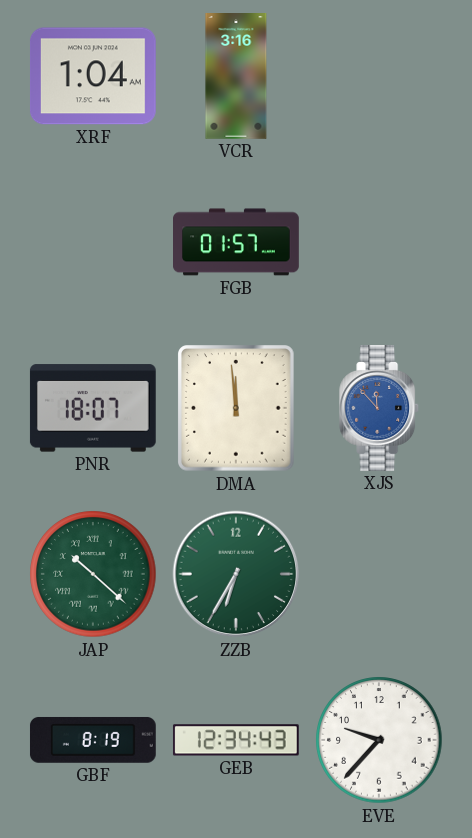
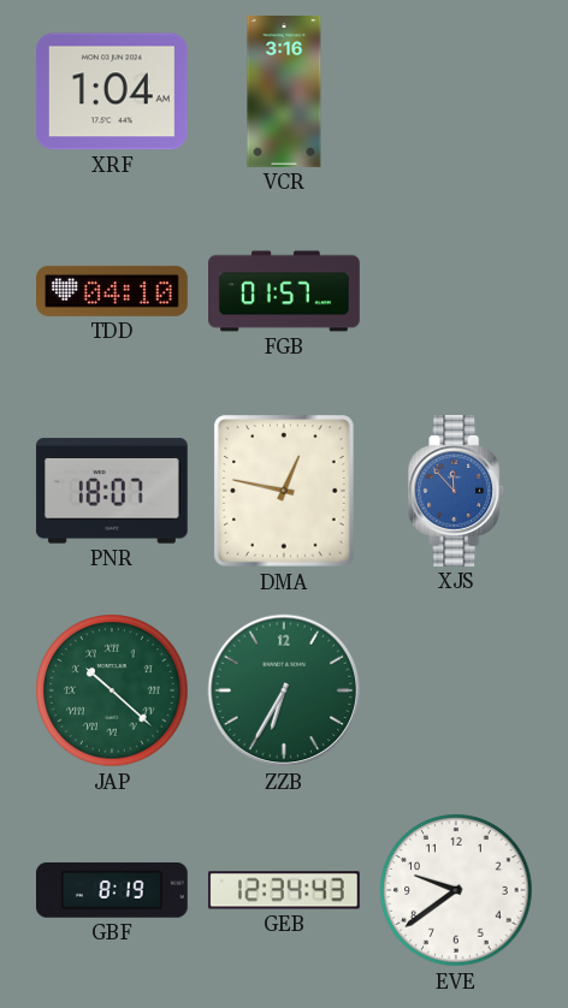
TDD: none -> 04:10
DMA: 11:59 -> 12:47
EVE: 9:37 -> 9:39
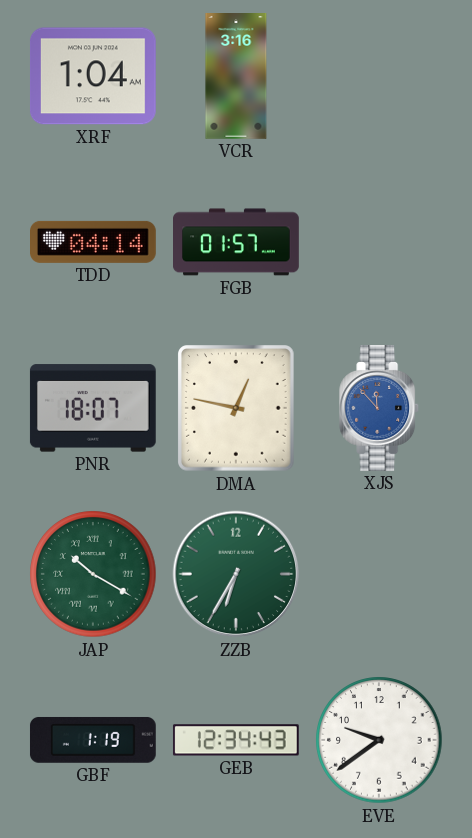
TDD: 04:10 -> 04:14
JAP: 10:22 -> 10:20
GBF: 8:19 -> 1:19
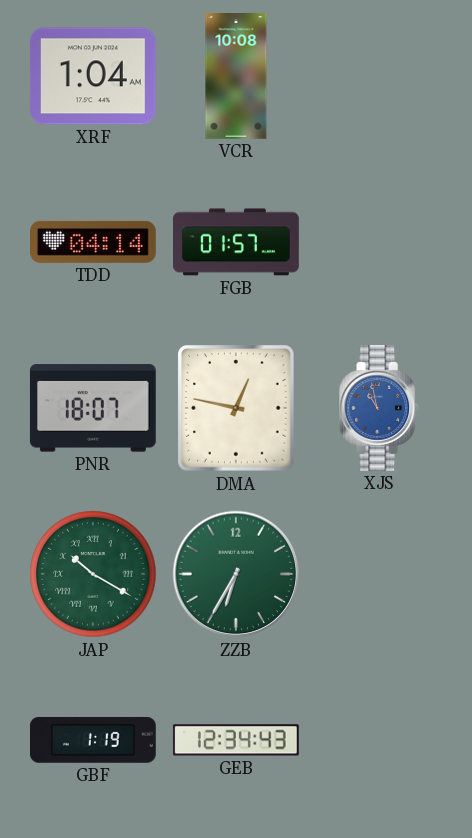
VCR: 3:16 -> 10:08
XJS: 11:53 -> 10:58
EVE: 9:39 -> none
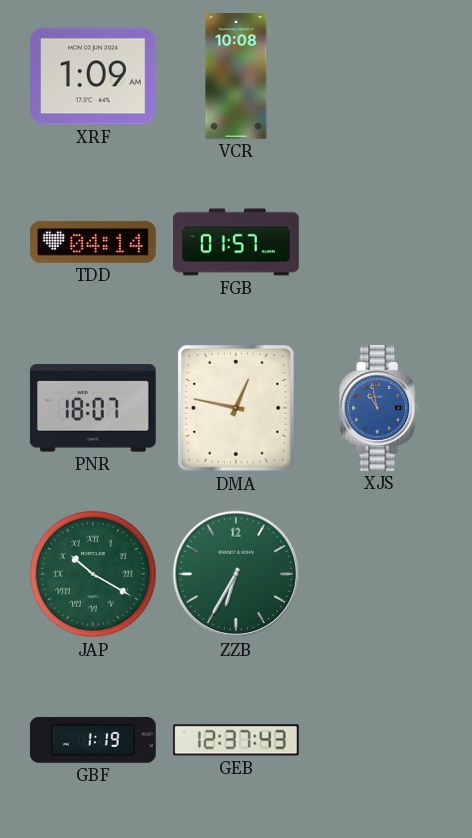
XRF: 1:04 -> 1:09
GEB: 12:34 -> 12:37
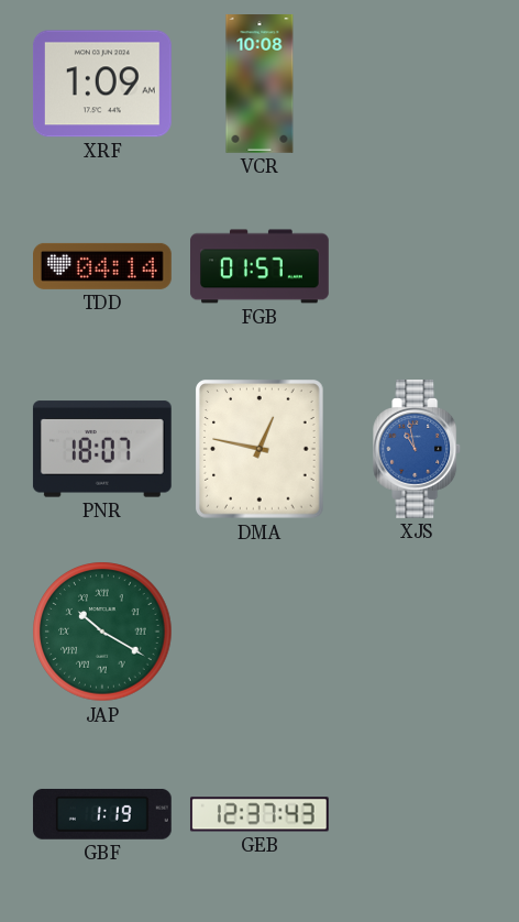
ZZB: 6:35 -> none
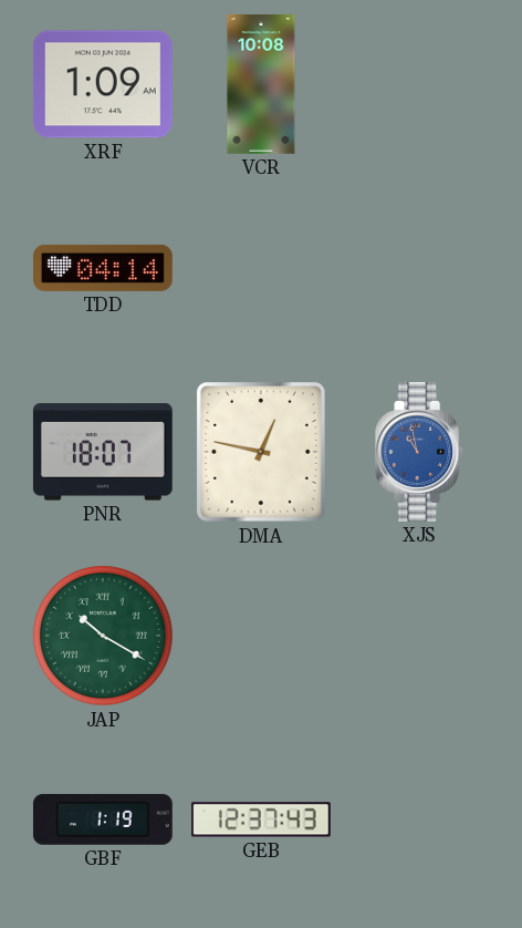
FGB: 01:57 -> none
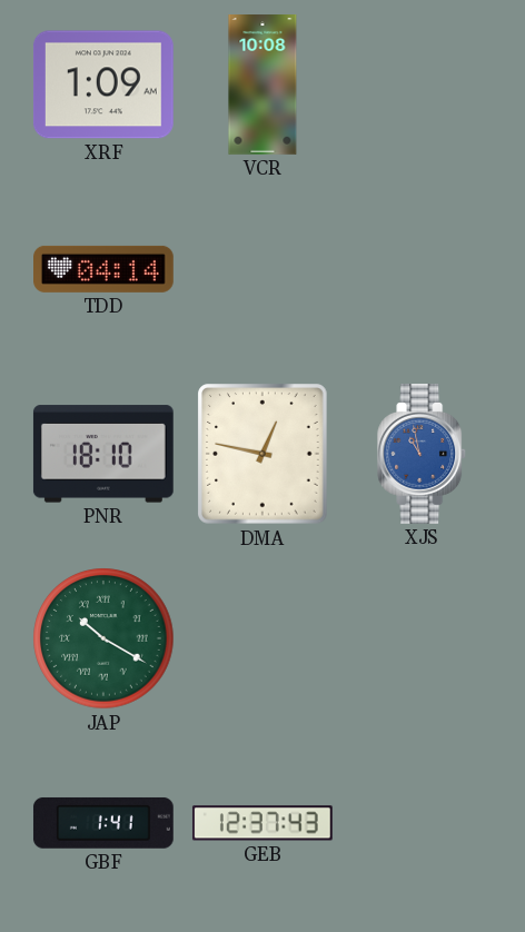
PNR: 18:07 -> 18:10
GBF: 1:19 -> 1:41
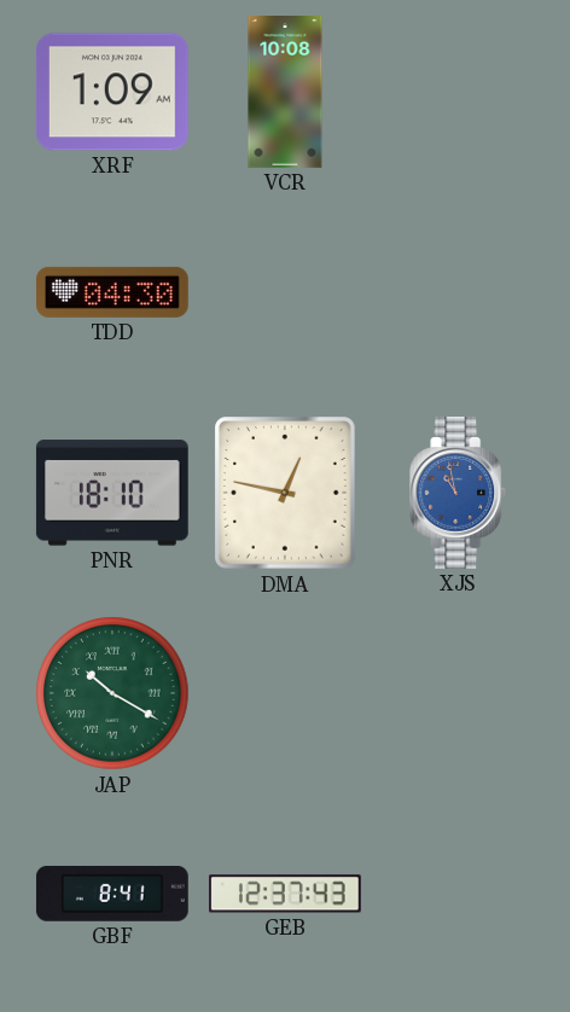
TDD: 04:14 -> 04:30
GBF: 1:41 -> 8:41
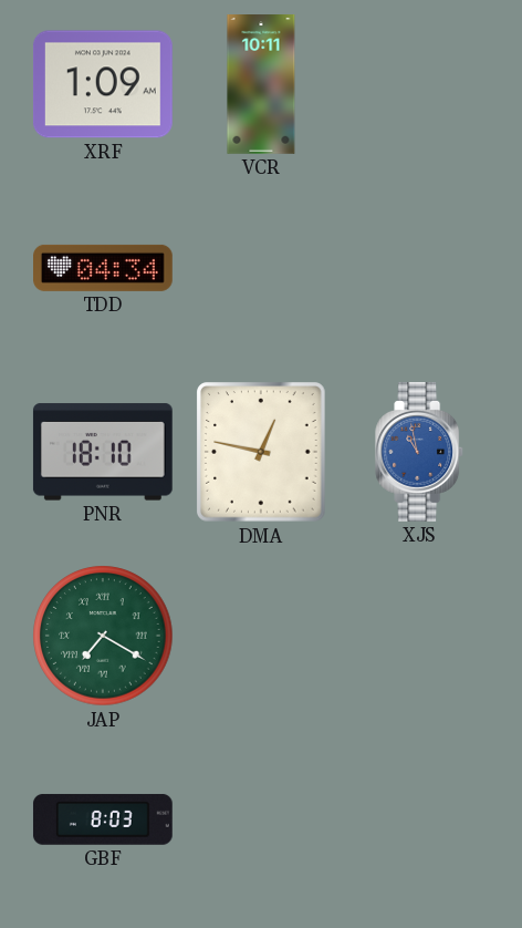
VCR: 10:08 -> 10:11
TDD: 04:30 -> 04:34
JAP: 10:20 -> 7:20
GBF: 8:41 -> 8:03
GEB: 12:37 -> none
